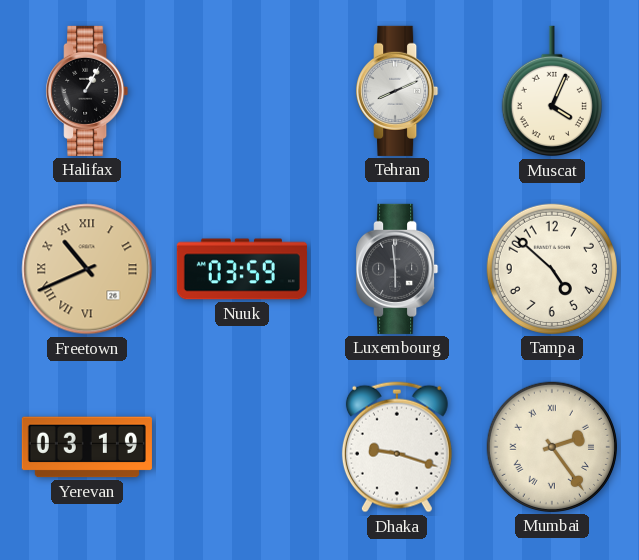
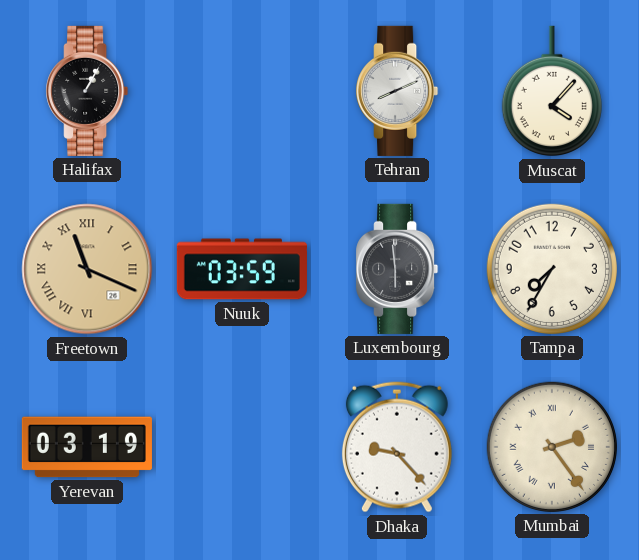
Muscat: 4:04 -> 4:07
Freetown: 10:41 -> 11:19
Tampa: 4:52 -> 7:35
Dhaka: 9:18 -> 9:23
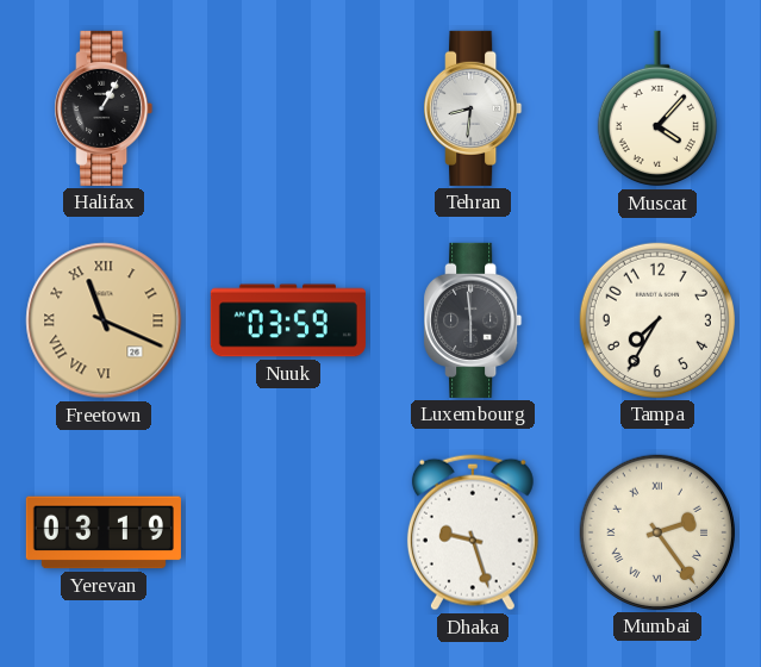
Tehran: 8:11 -> 8:31
Dhaka: 9:23 -> 9:27
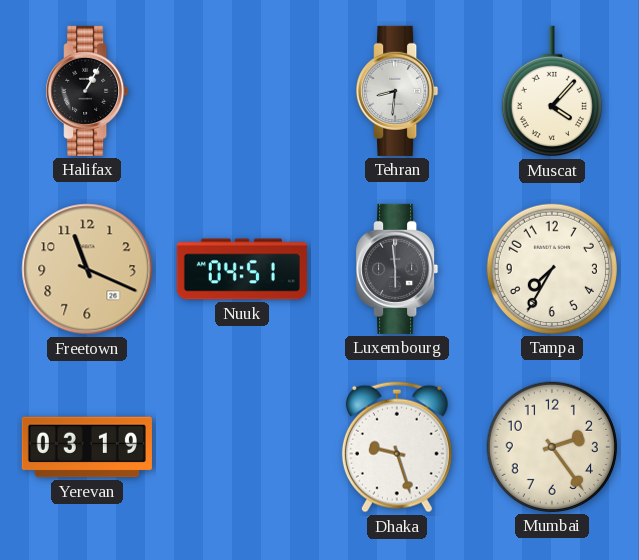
Freetown numerals: Roman -> Arabic
Nuuk: 03:59 -> 04:51
Mumbai numerals: Roman -> Arabic
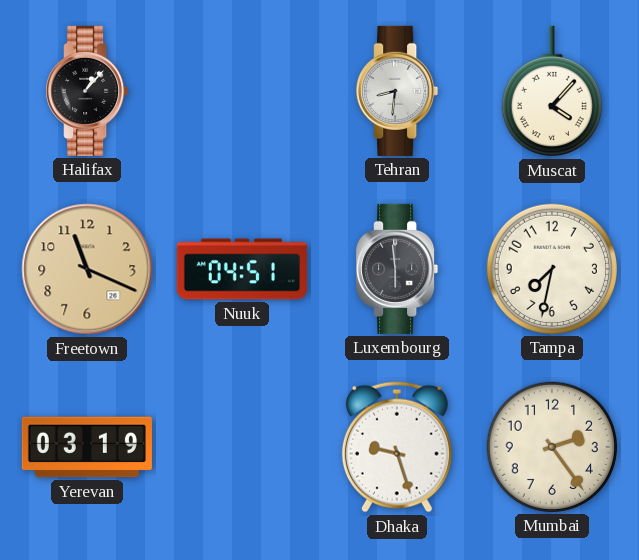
Halifax: 1:05 -> 1:07
Tampa: 7:35 -> 7:32
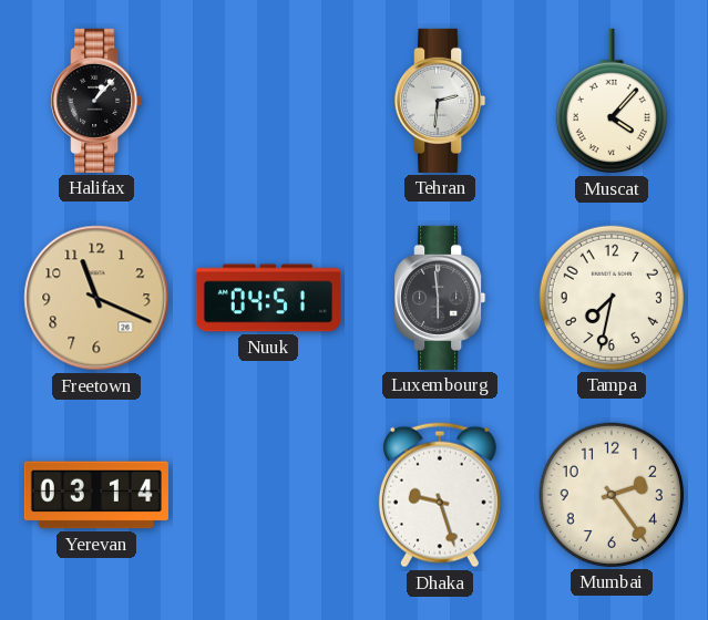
Tehran: 8:31 -> 2:31
Yerevan: 03:19 -> 03:14
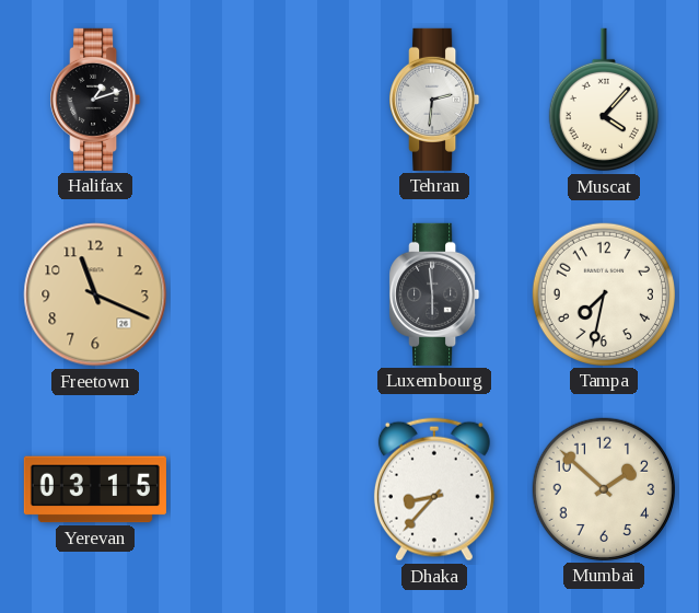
Halifax: 1:07 -> 1:12
Nuuk: 04:51 -> none
Yerevan: 03:14 -> 03:15
Dhaka: 9:27 -> 8:37
Mumbai: 2:24 -> 1:52
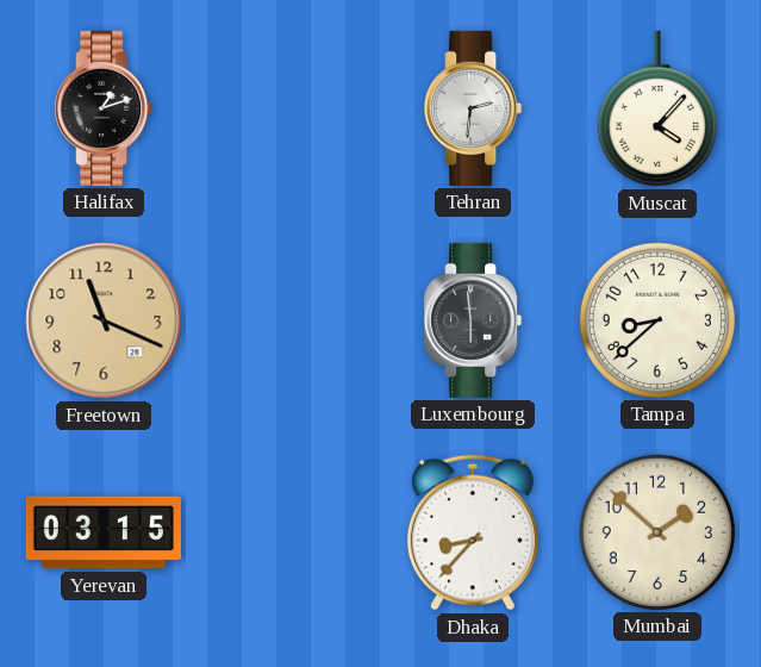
Tampa: 7:32 -> 8:38
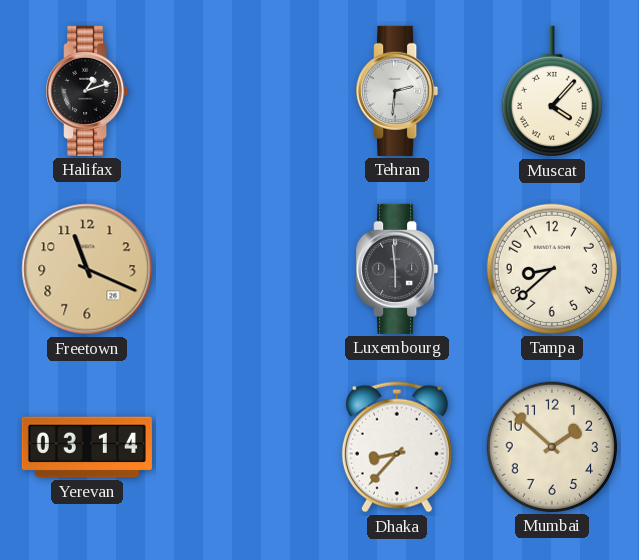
Yerevan: 03:15 -> 03:14
